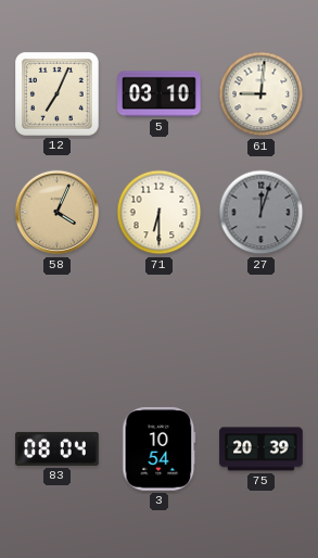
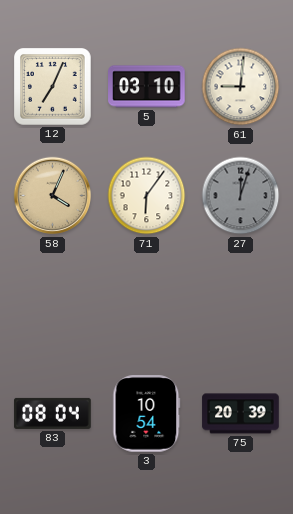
71: 6:30 -> 6:06
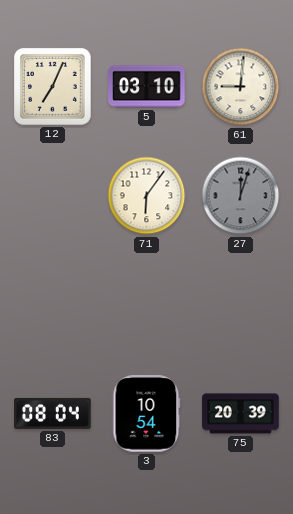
58: 4:04 -> none
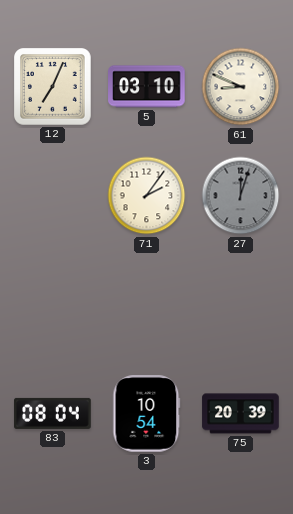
61: 9:01 -> 8:49
71: 6:06 -> 2:06
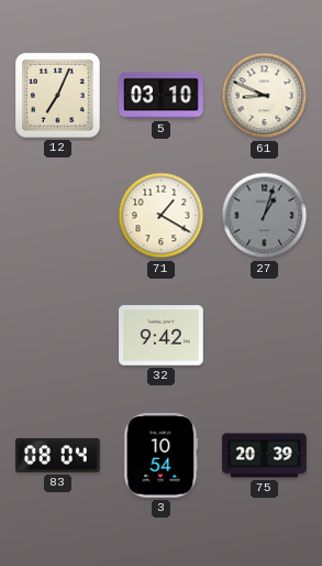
71: 2:06 -> 1:20
27: 12:03 -> 1:03
32: none -> 9:42
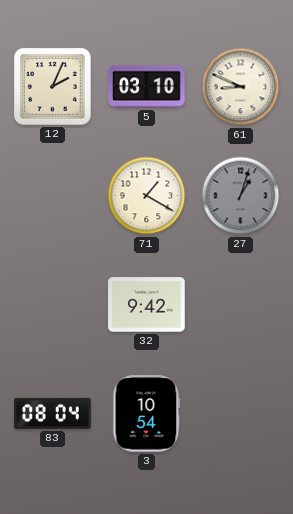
12: 7:04 -> 2:04
75: 20:39 -> none
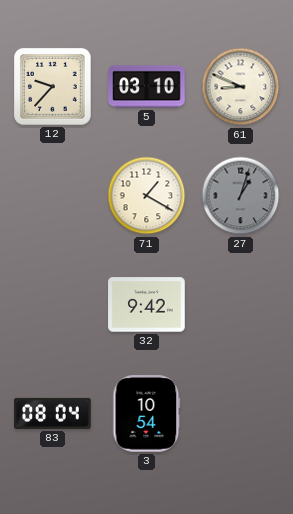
12: 2:04 -> 9:37
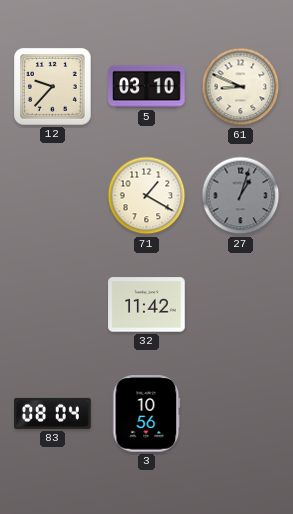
32: 9:42 -> 11:42
3: 10:54 -> 10:56
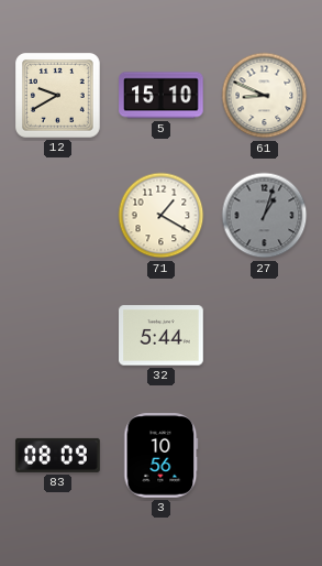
12: 9:37 -> 9:40
5: 03:10 -> 15:10
32: 11:42 -> 5:44
83: 08:04 -> 08:09
